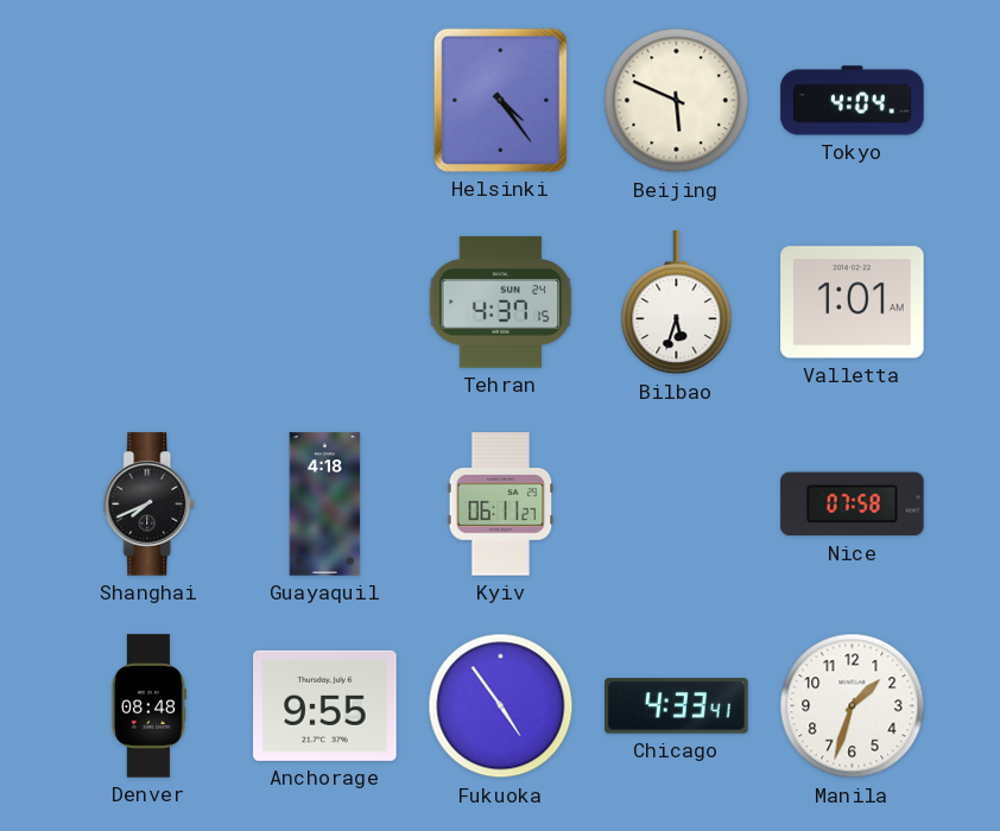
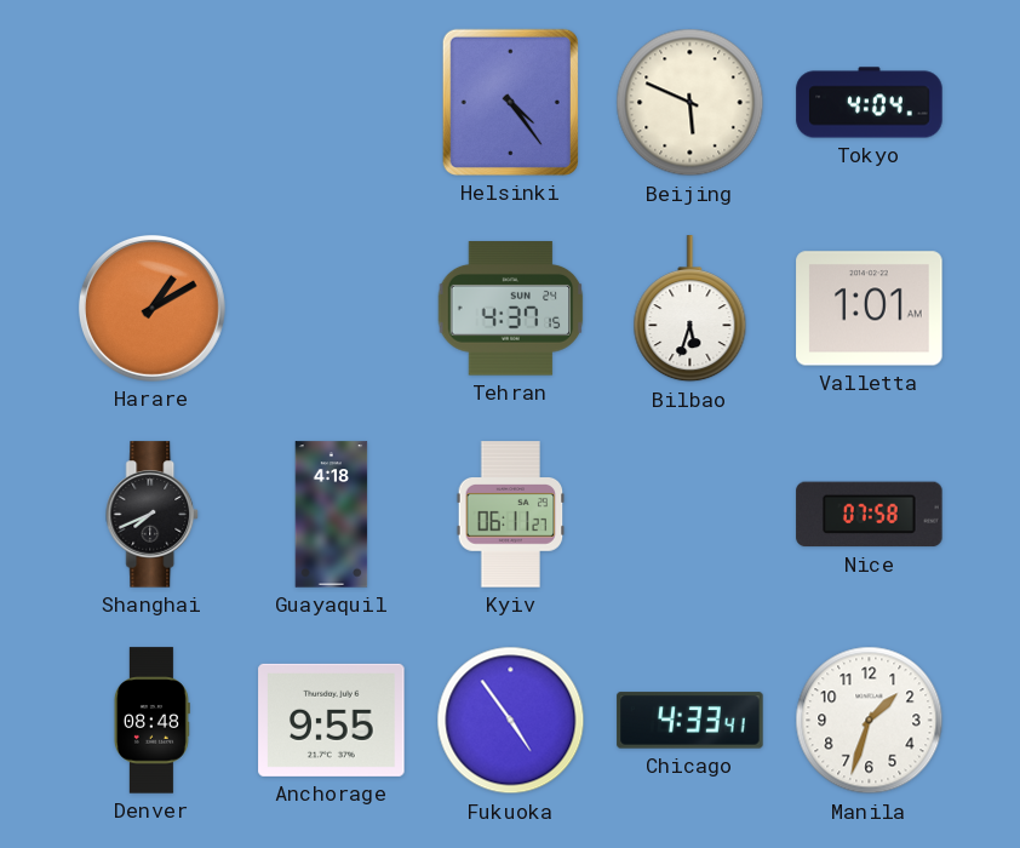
Harare: none -> 1:10
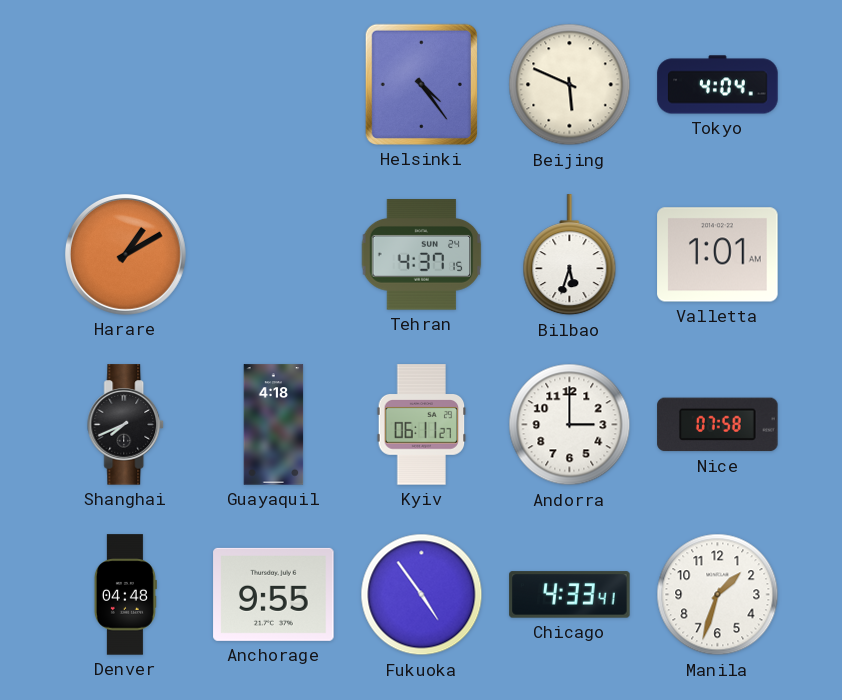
Andorra: none -> 3:00
Denver: 08:48 -> 04:48
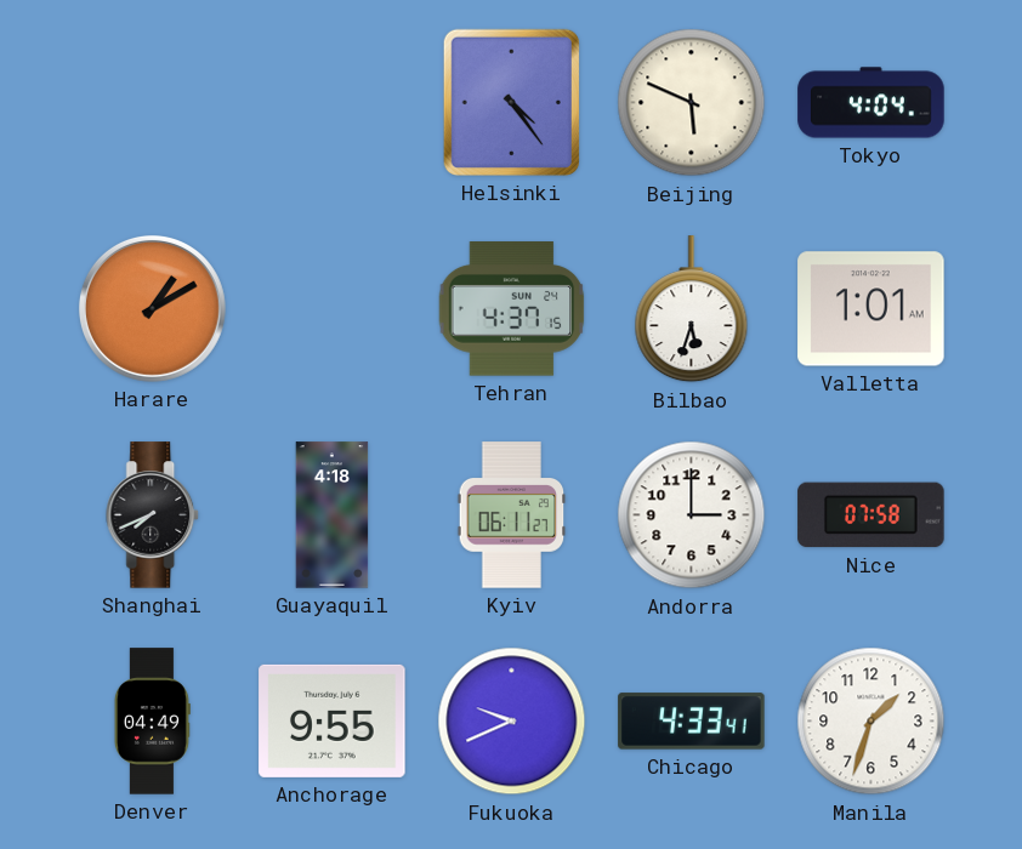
Denver: 04:48 -> 04:49
Fukuoka: 4:54 -> 9:41
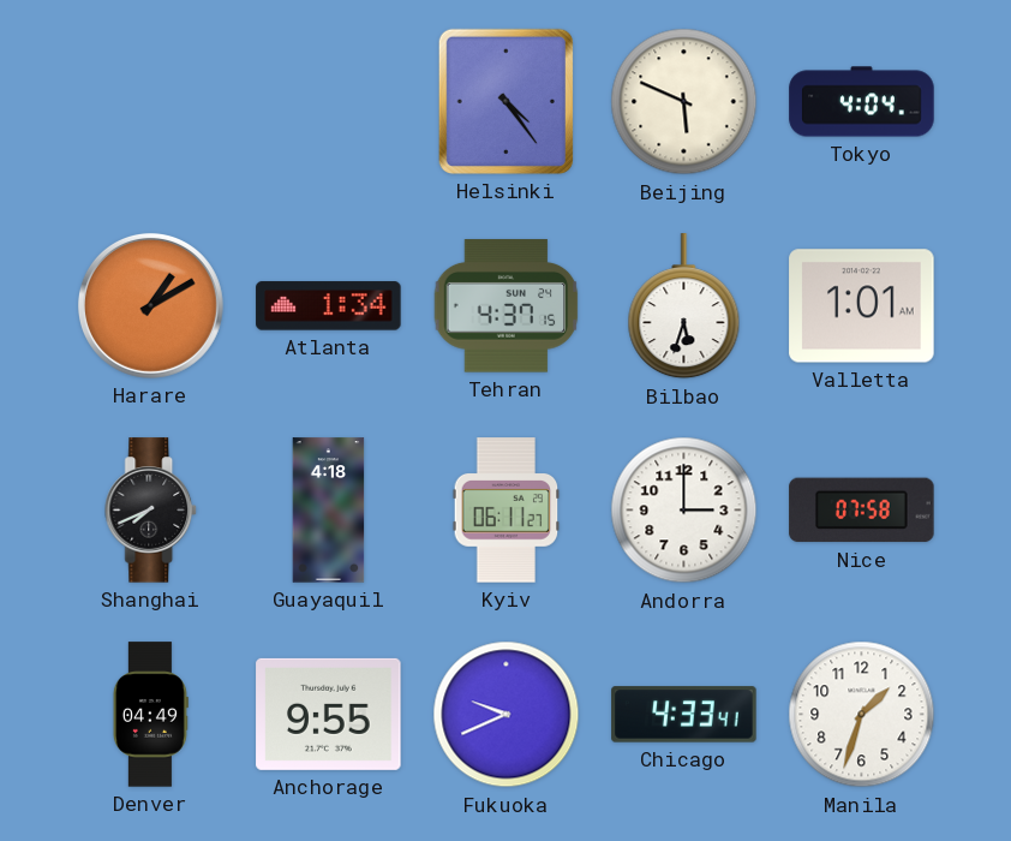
Atlanta: none -> 1:34
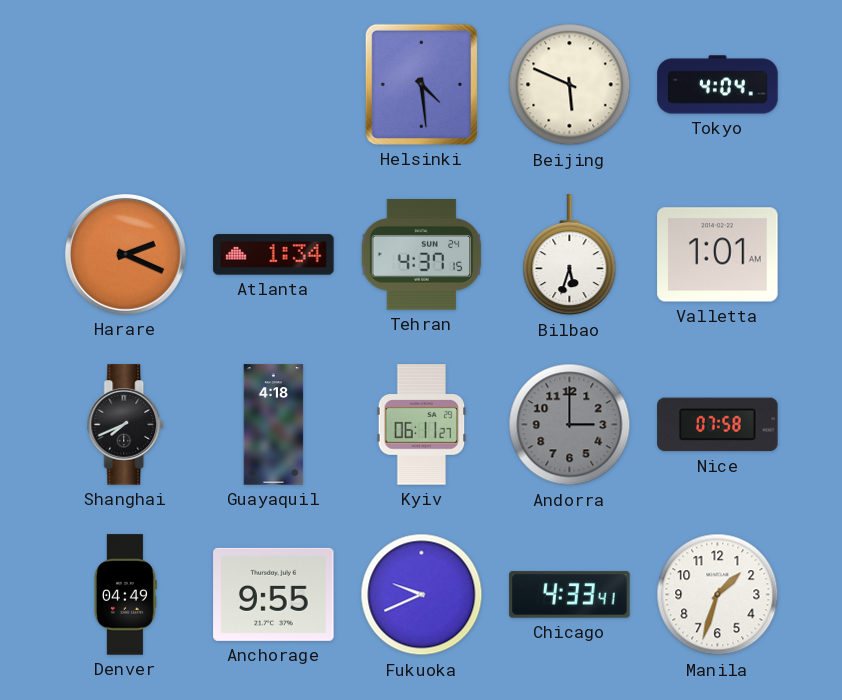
Helsinki: 4:24 -> 4:29
Harare: 1:10 -> 2:19
Andorra dial: white -> grey
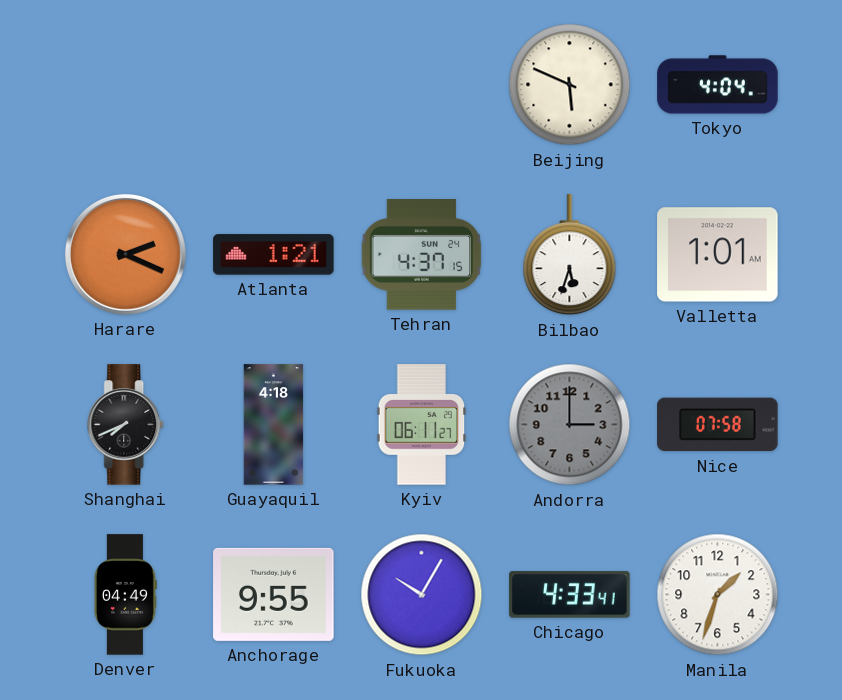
Helsinki: 4:29 -> none
Atlanta: 1:34 -> 1:21
Fukuoka: 9:41 -> 10:05
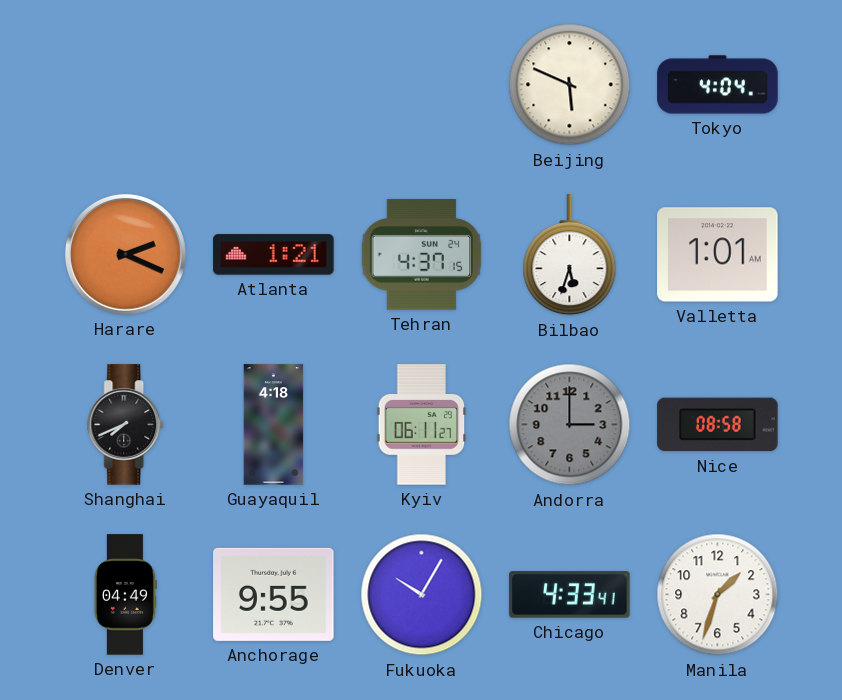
Nice: 07:58 -> 08:58
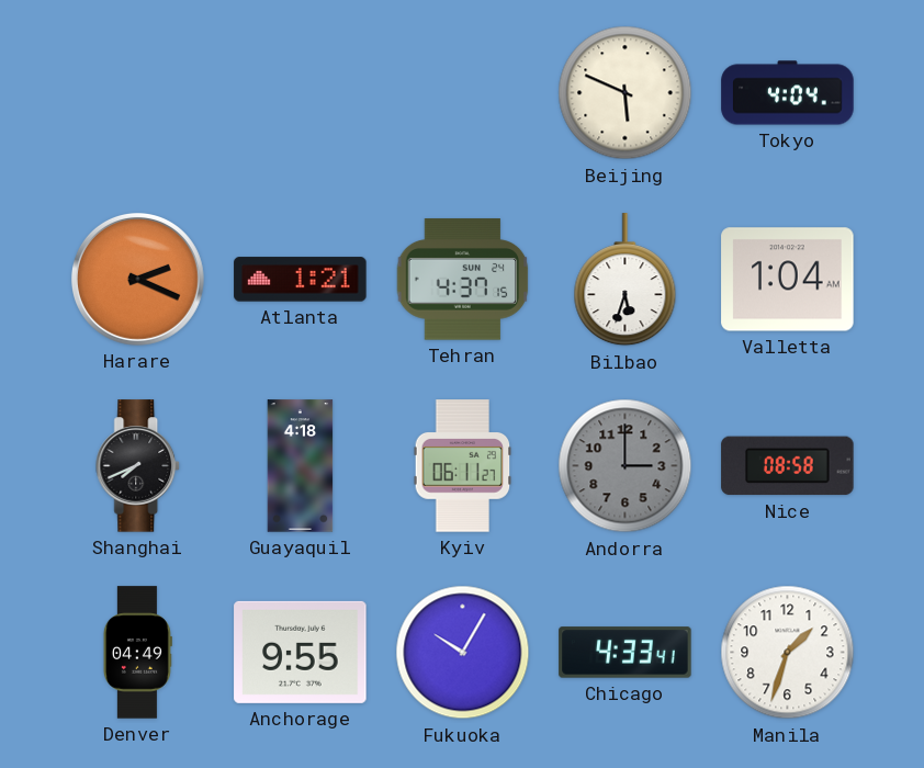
Valletta: 1:01 -> 1:04
